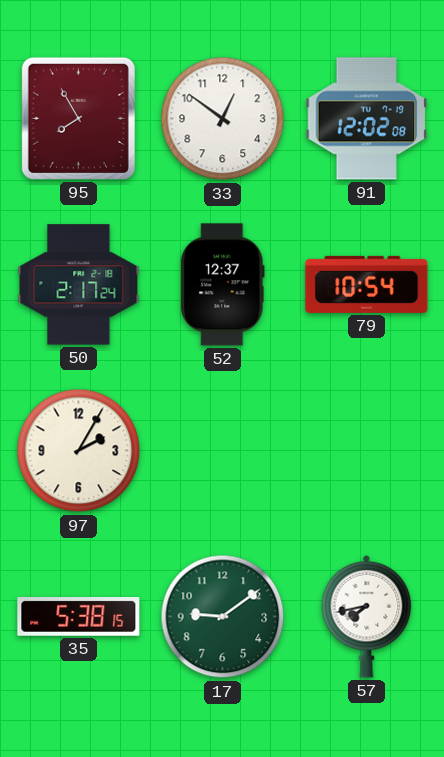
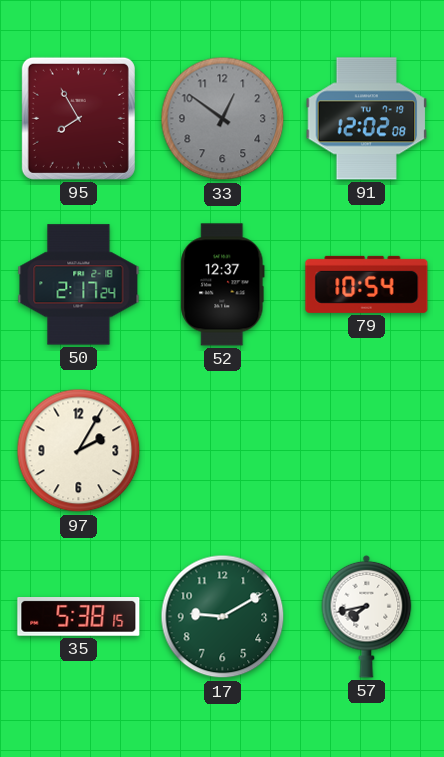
33 dial: white -> grey
17: 9:09 -> 9:10
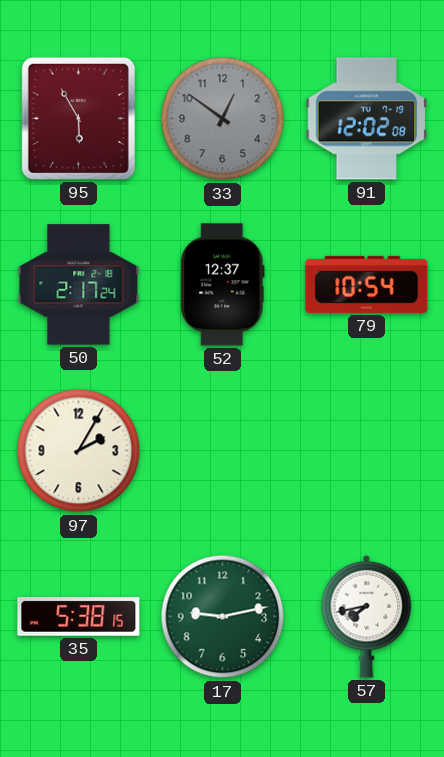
95: 7:55 -> 5:55
17: 9:10 -> 9:13
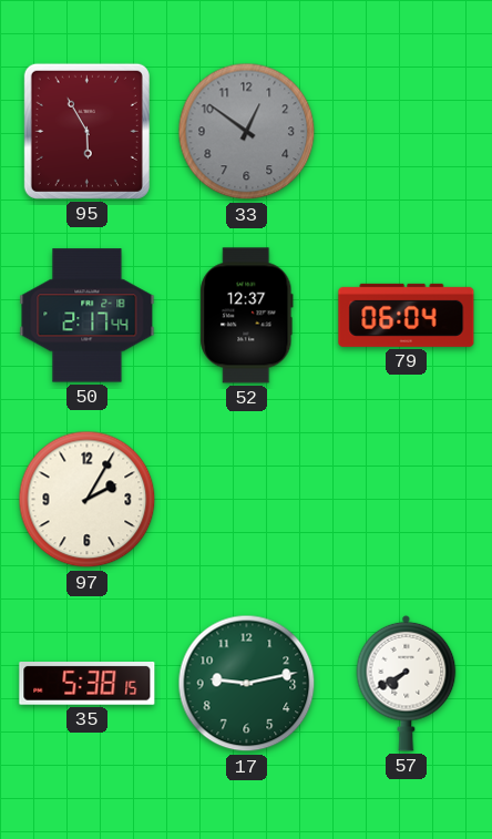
91: 12:02 -> none
50: 2:17:24 -> 2:17:44
79: 10:54 -> 06:04
57: 7:43 -> 7:40
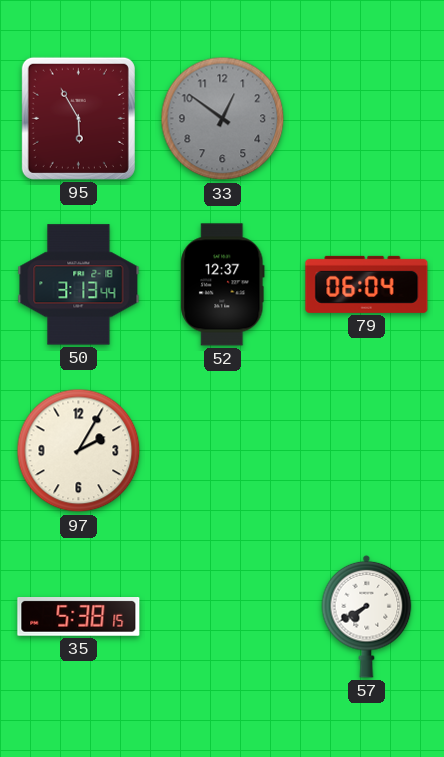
50: 2:17 -> 3:13
17: 9:13 -> none
